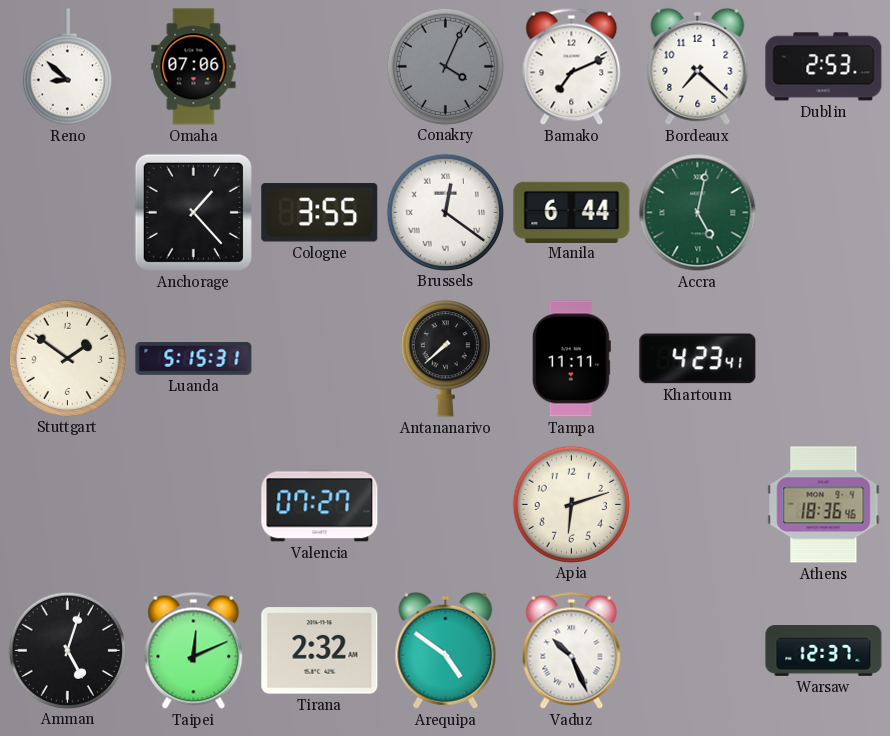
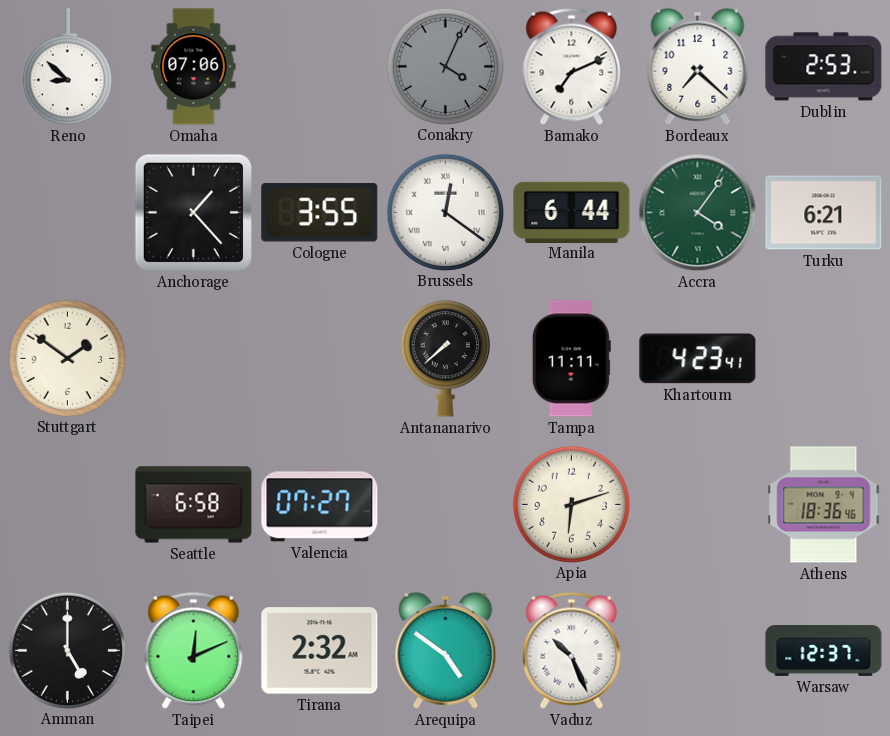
Accra: 5:02 -> 4:06
Turku: none -> 6:21
Luanda: 5:15 -> none
Seattle: none -> 6:58
Amman: 5:03 -> 5:00
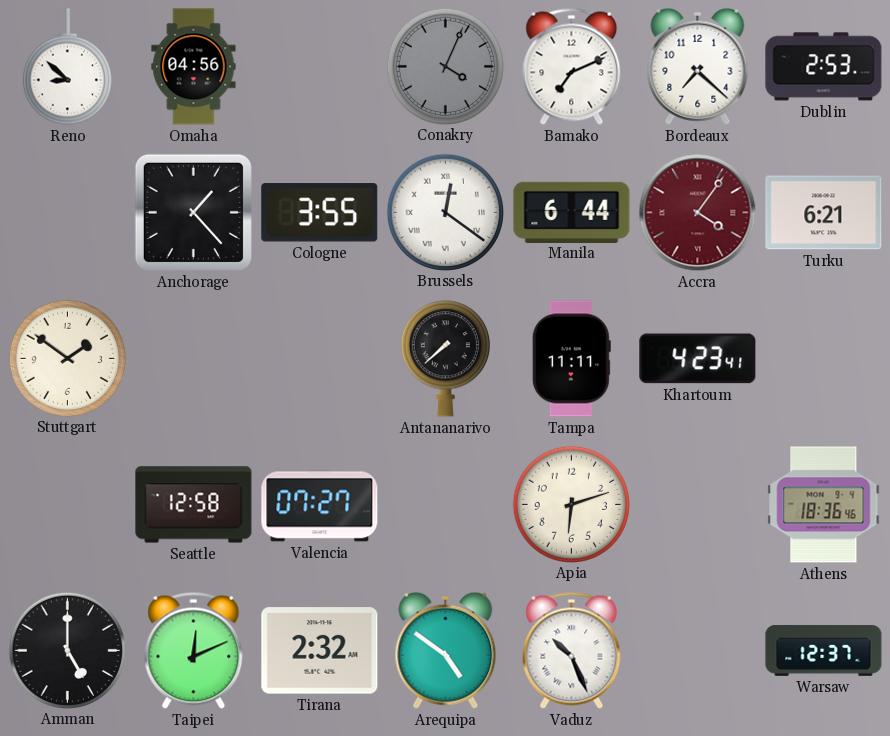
Omaha: 07:06 -> 04:56
Accra dial: green -> burgundy
Seattle: 6:58 -> 12:58
